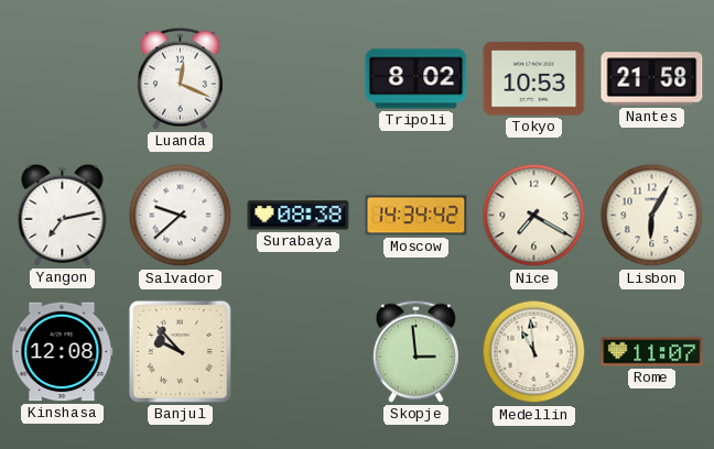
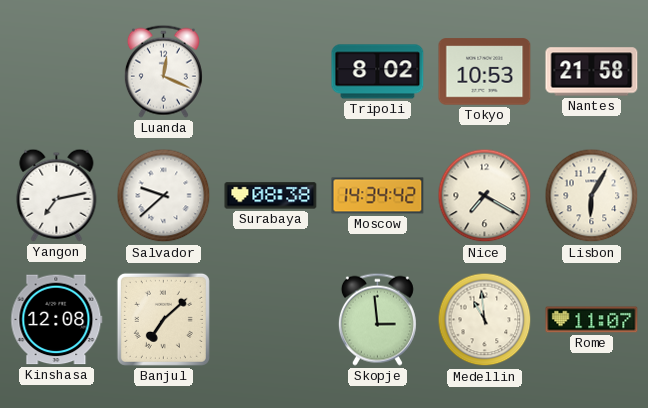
Banjul: 9:53 -> 7:08
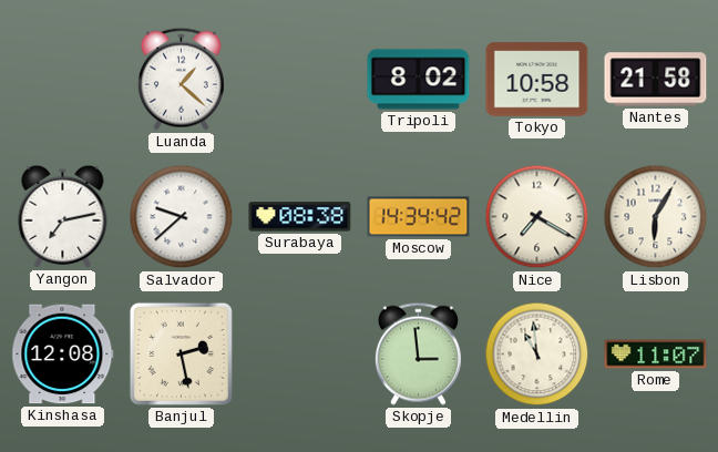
Luanda: 12:19 -> 1:22
Tokyo: 10:53 -> 10:58
Banjul: 7:08 -> 2:28
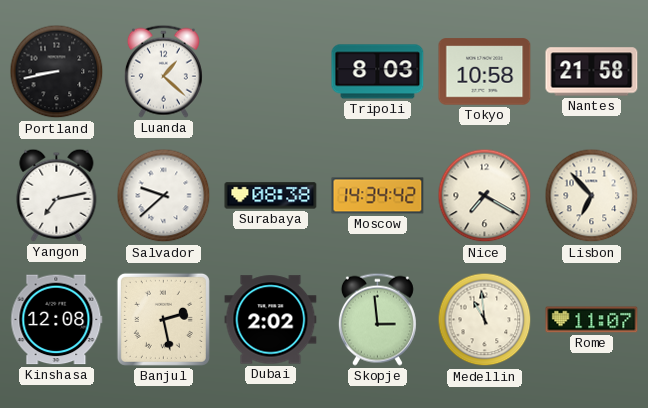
Portland: none -> 8:43
Tripoli: 8:02 -> 8:03
Lisbon: 6:05 -> 6:53
Dubai: none -> 2:02
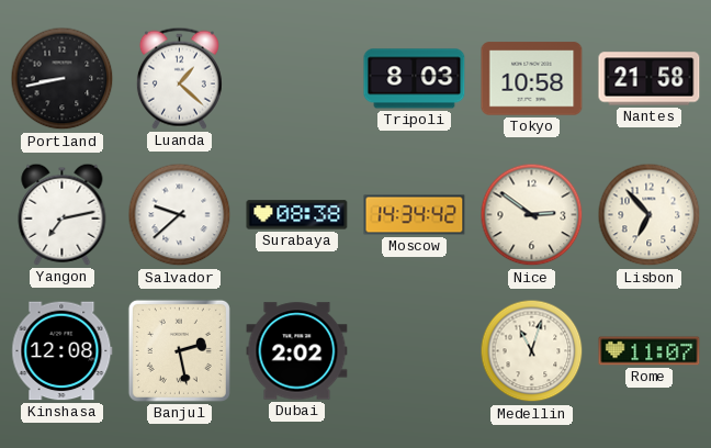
Nice: 7:20 -> 2:51
Skopje: 2:59 -> none
Medellin: 10:59 -> 11:03
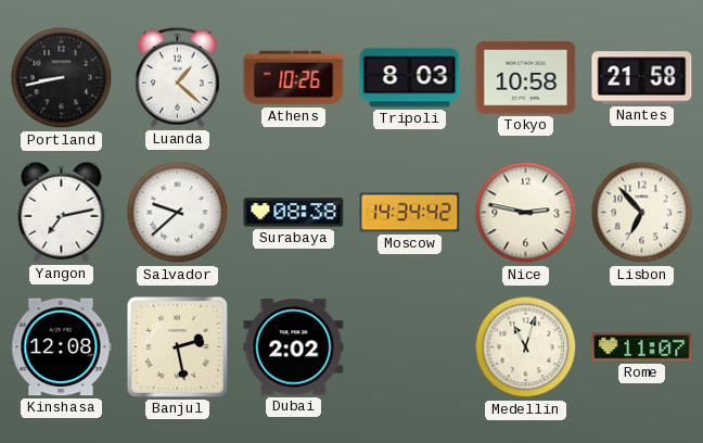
Athens: none -> 10:26
Nice: 2:51 -> 2:47
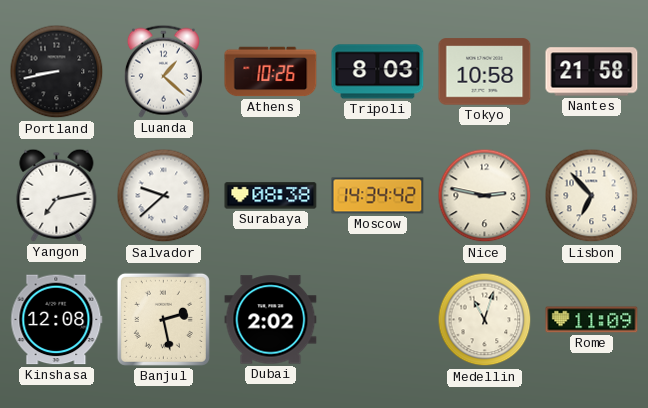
Rome: 11:07 -> 11:09
